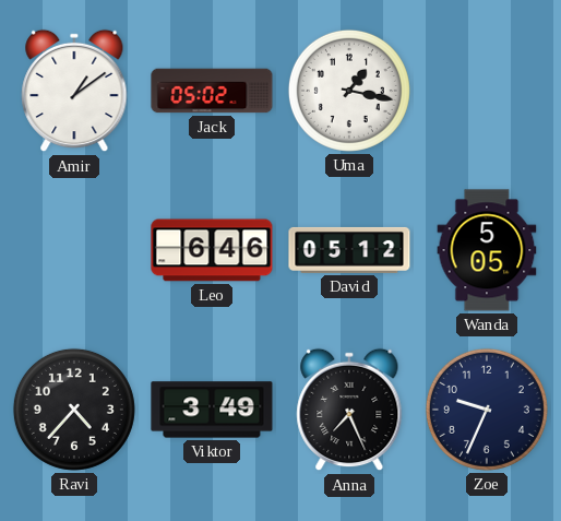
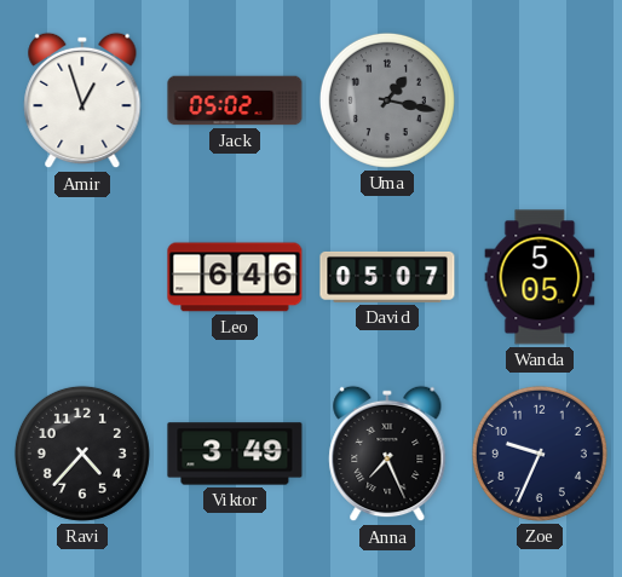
Amir: 1:09 -> 12:57
Uma dial: white -> grey
David: 05:12 -> 05:07
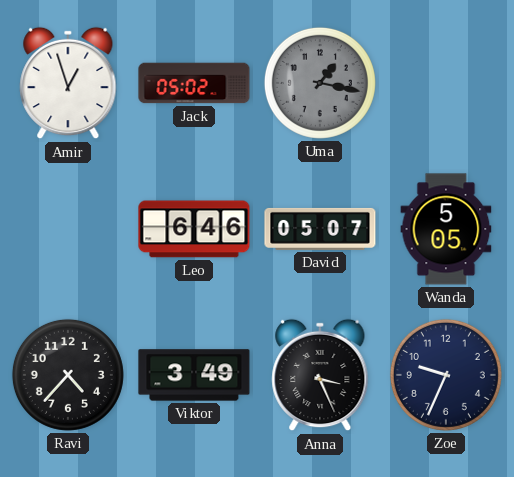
Anna: 7:26 -> 3:26
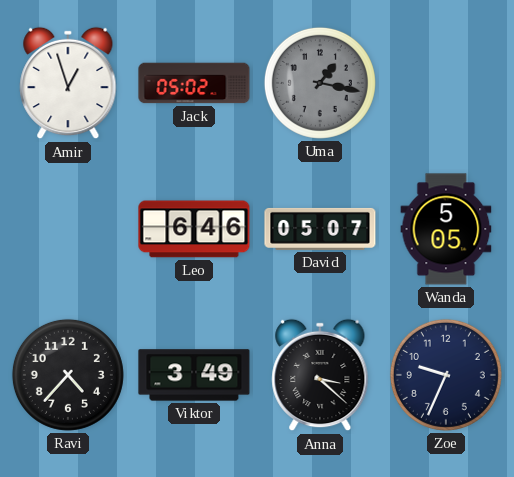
Anna: 3:26 -> 3:22
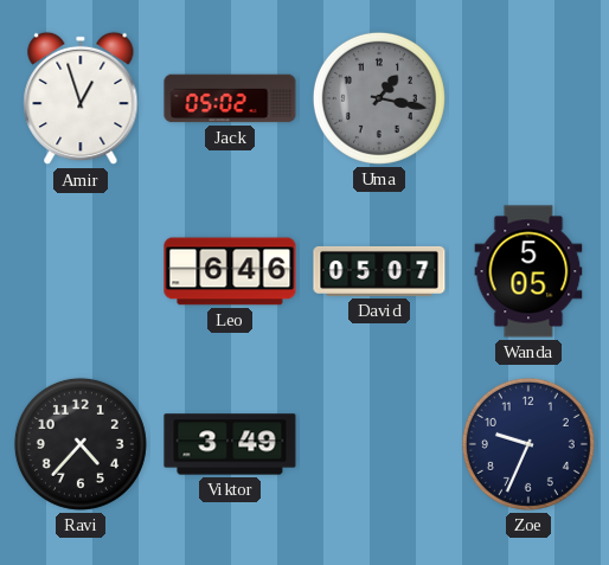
Anna: 3:22 -> none
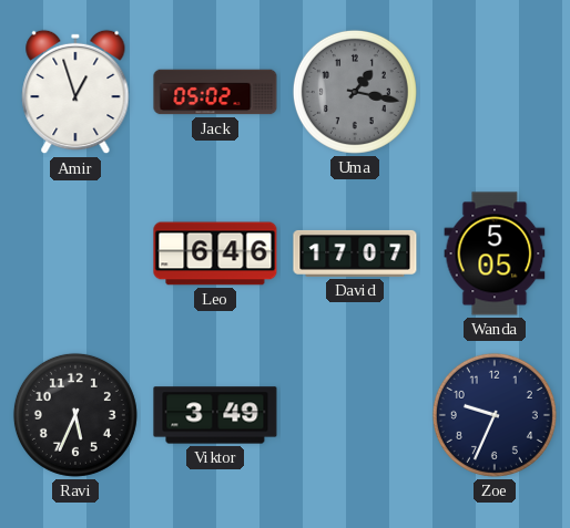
David: 05:07 -> 17:07
Ravi: 4:37 -> 5:34
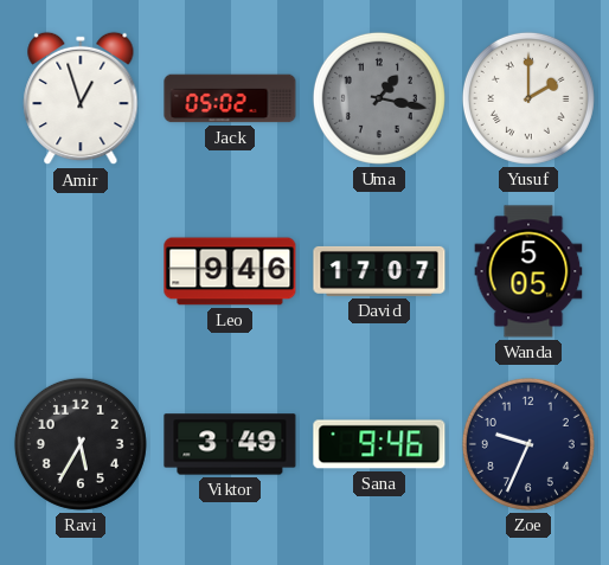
Yusuf: none -> 2:00
Leo: 6:46 -> 9:46
Ravi: 5:34 -> 5:35
Sana: none -> 9:46
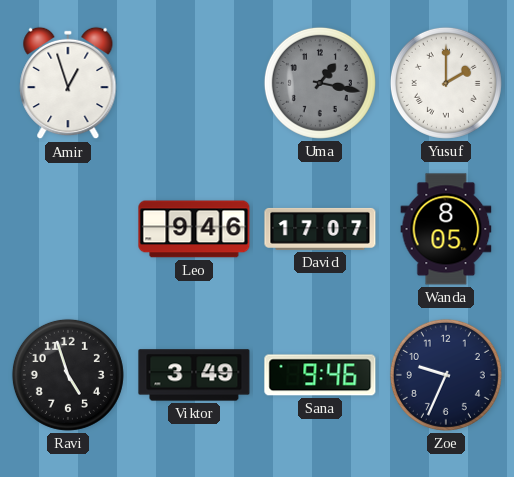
Jack: 05:02 -> none
Wanda: 5:05 -> 8:05
Ravi: 5:35 -> 4:57
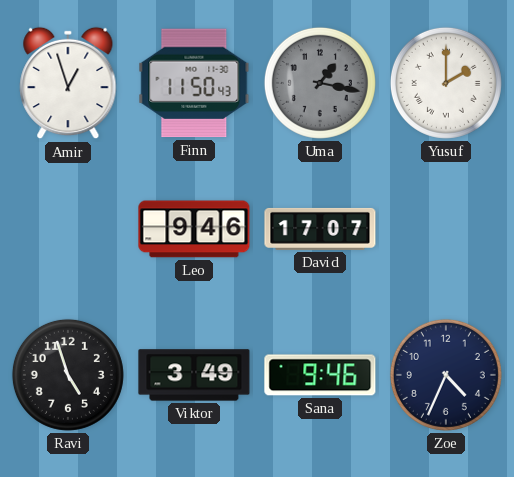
Finn: none -> 11:50
Wanda: 8:05 -> none
Zoe: 9:34 -> 4:34
